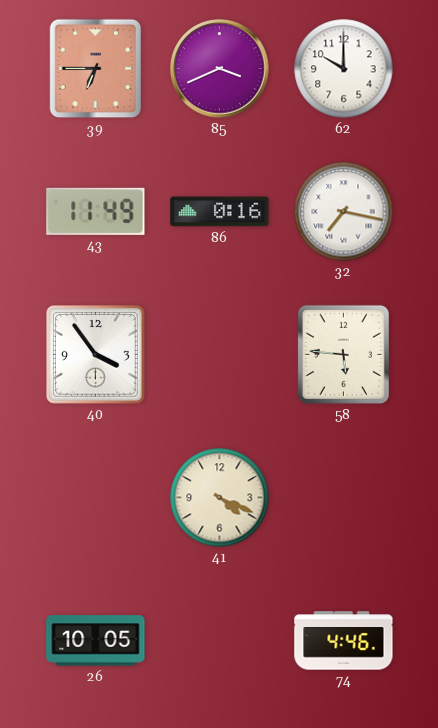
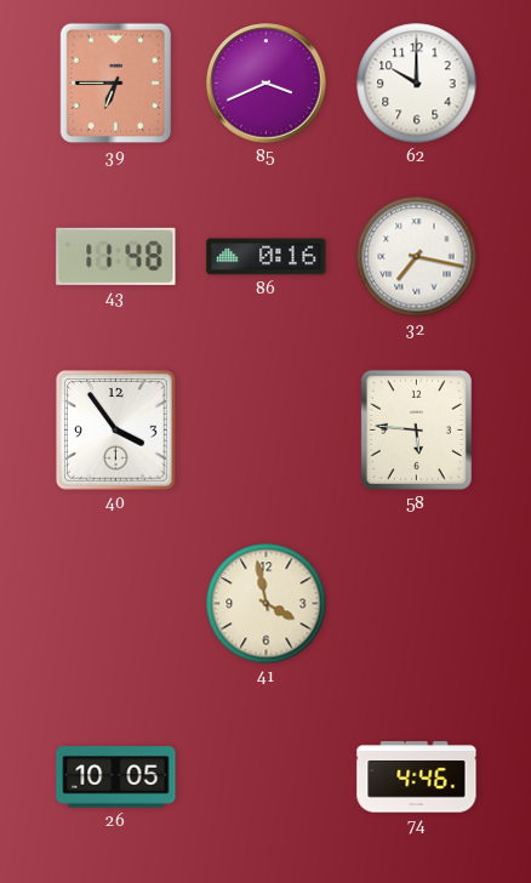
43: 11:49 -> 11:48
41: 4:19 -> 3:58
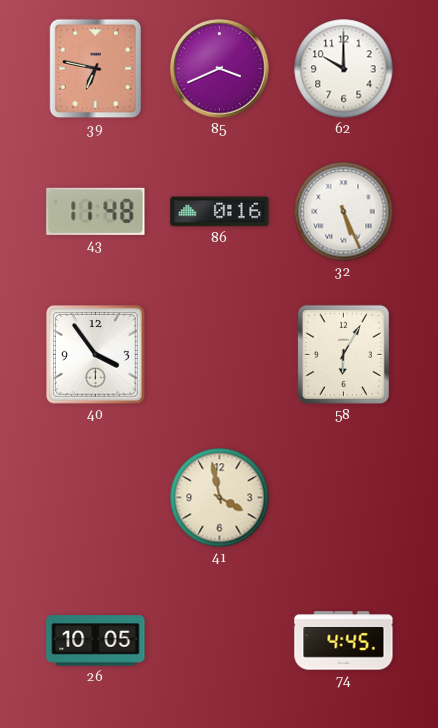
39: 6:45 -> 6:47
32: 7:17 -> 5:26
58: 5:46 -> 6:05
74: 4:46 -> 4:45
